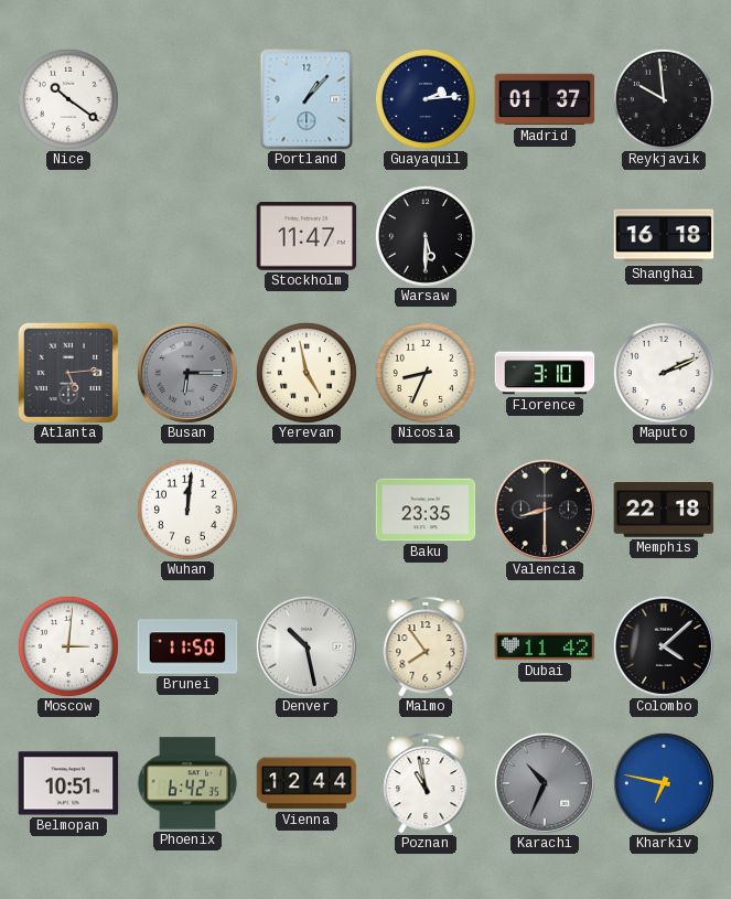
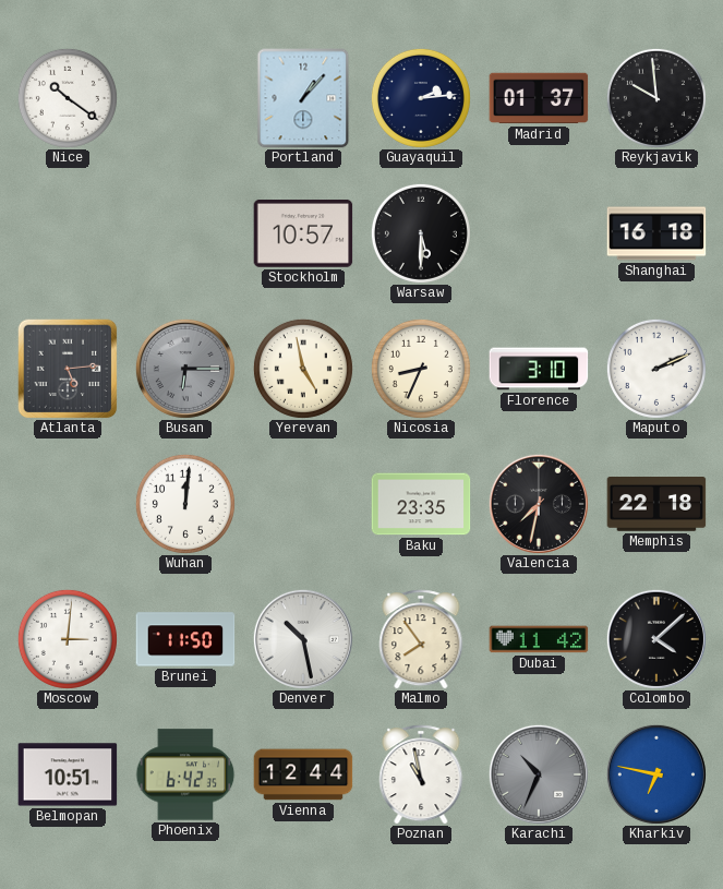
Stockholm: 11:47 -> 10:57
Valencia: 8:30 -> 7:32
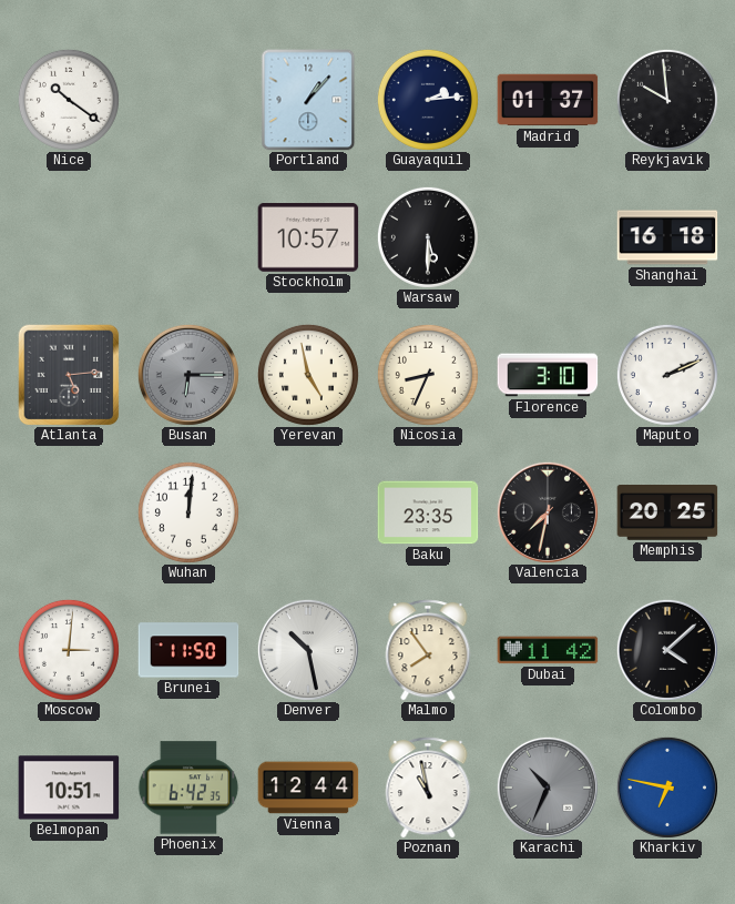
Memphis: 22:18 -> 20:25
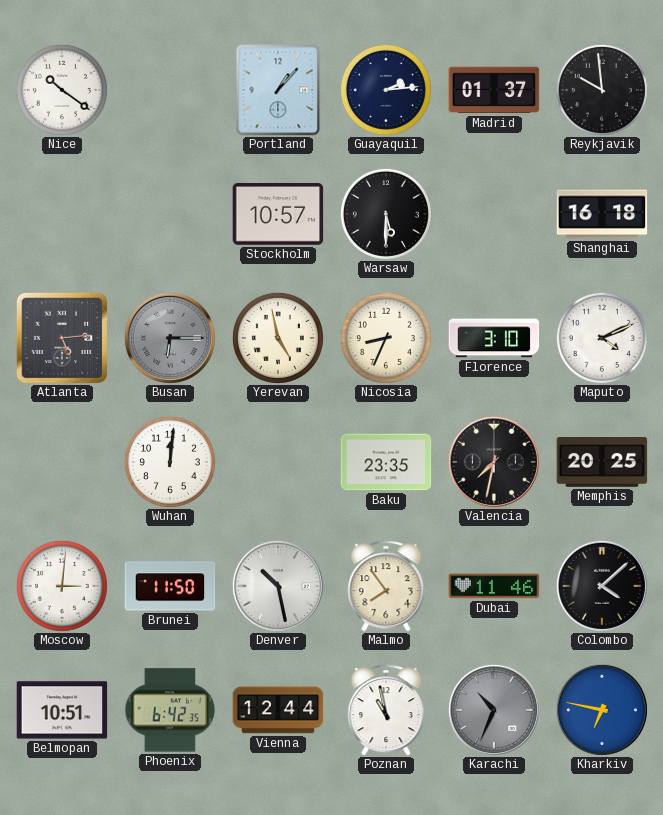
Maputo: 2:11 -> 4:11
Dubai: 11:42 -> 11:46
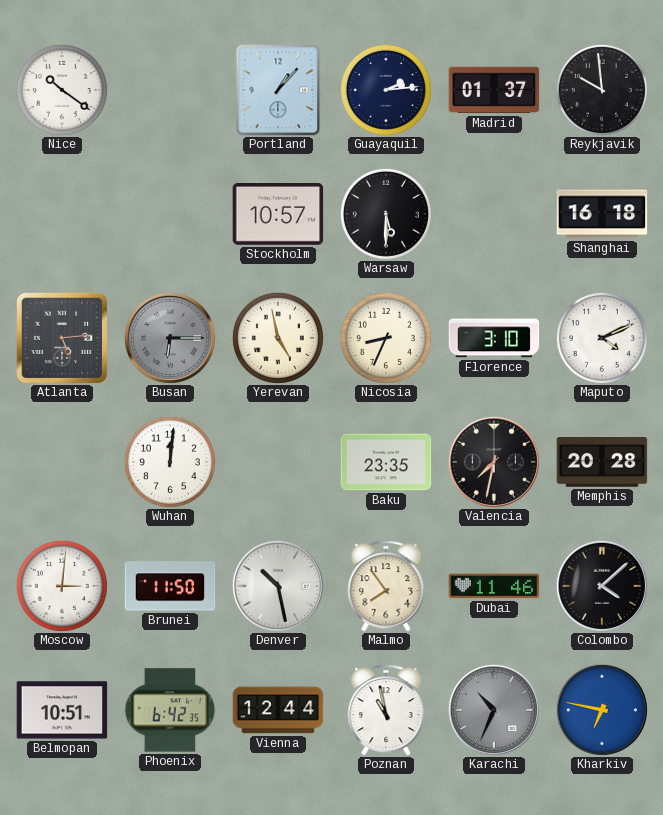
Memphis: 20:25 -> 20:28
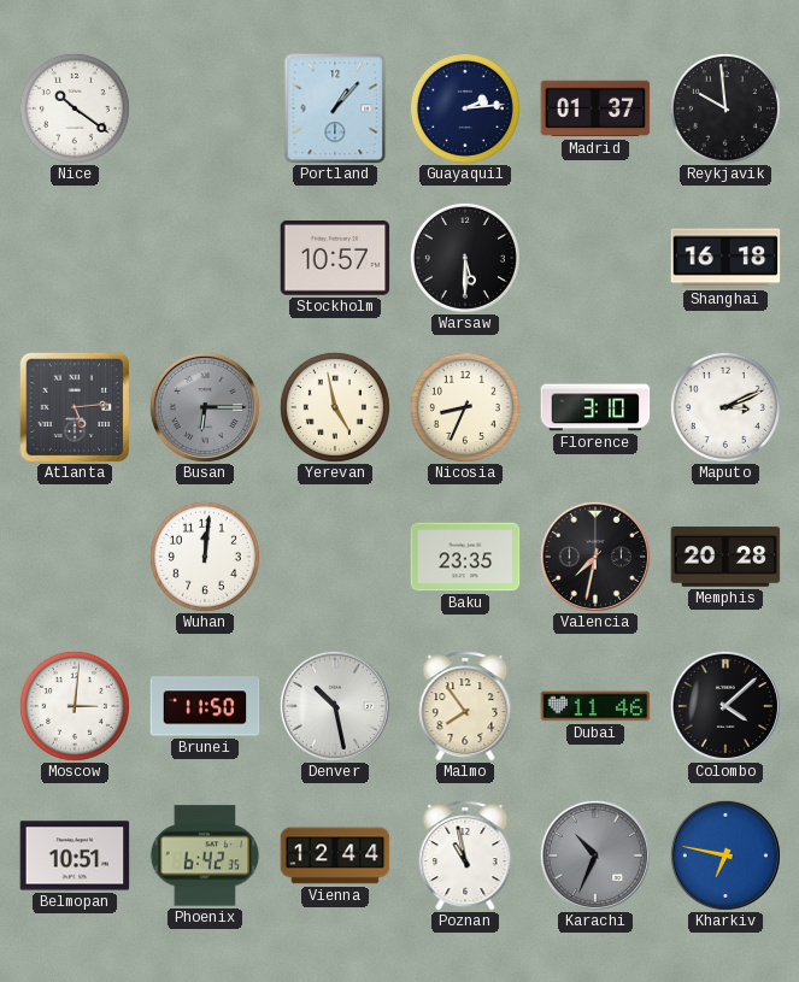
Maputo: 4:11 -> 3:11
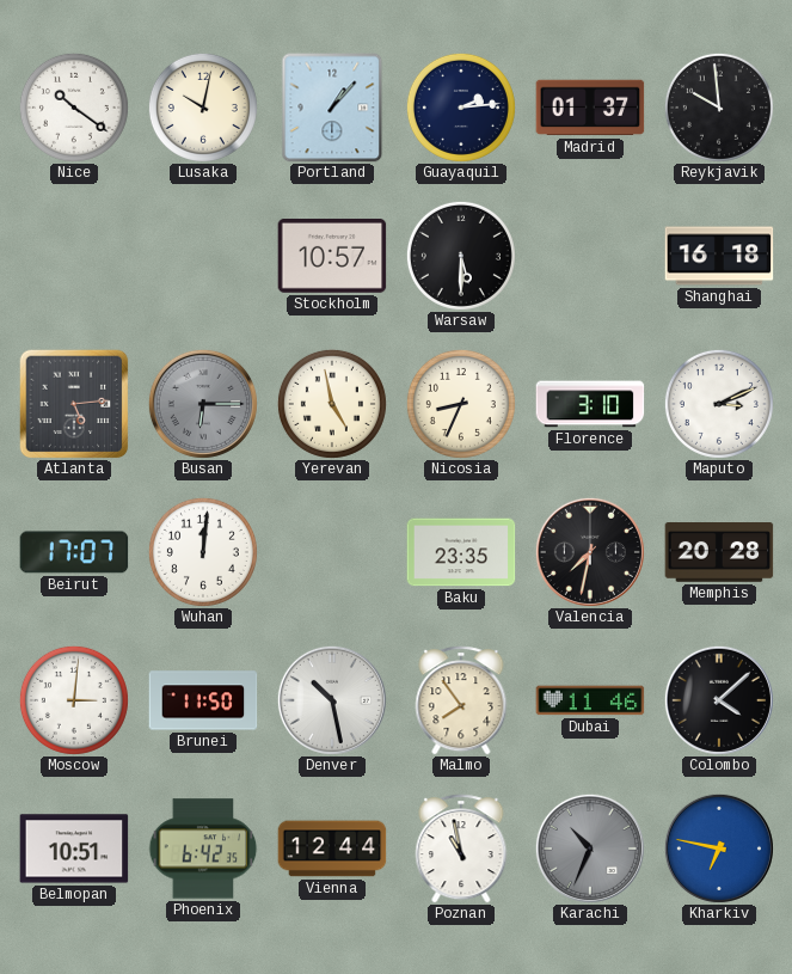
Lusaka: none -> 10:02
Beirut: none -> 17:07
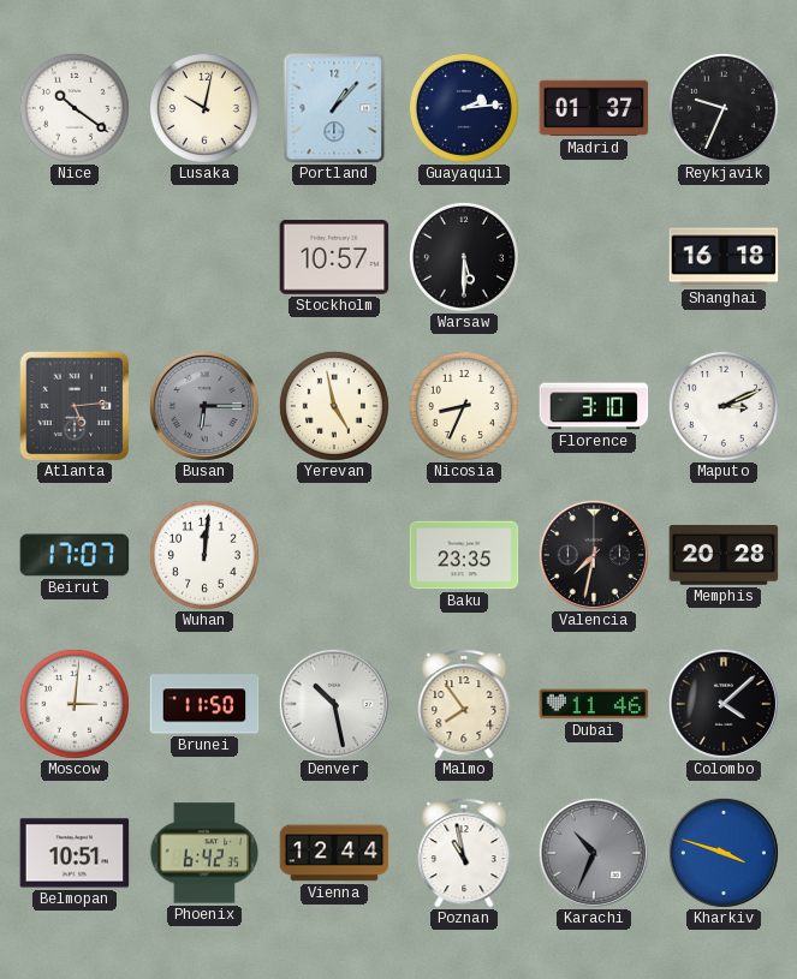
Reykjavik: 9:59 -> 9:34
Kharkiv: 6:47 -> 3:48
